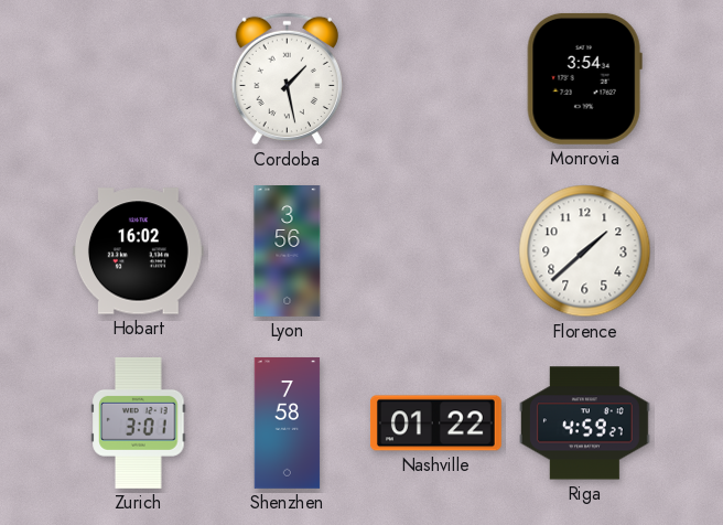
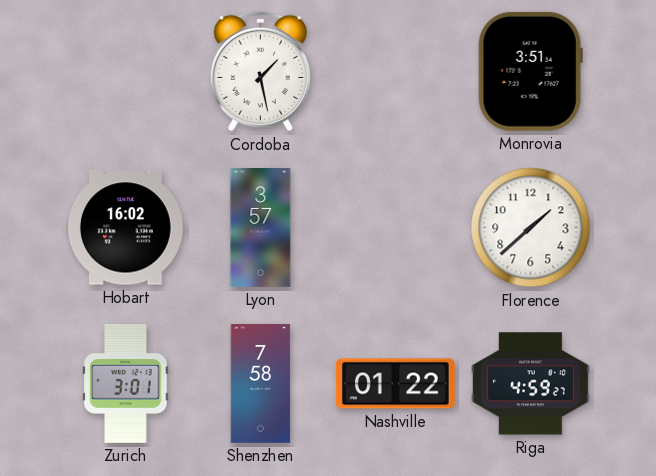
Monrovia: 3:54 -> 3:51
Lyon: 3:56 -> 3:57
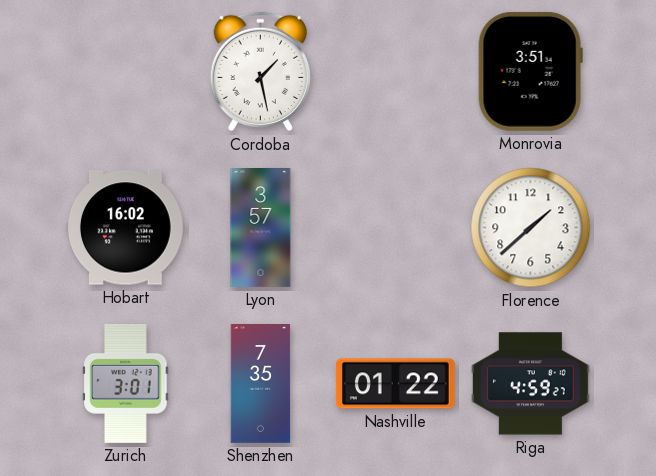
Shenzhen: 7:58 -> 7:35
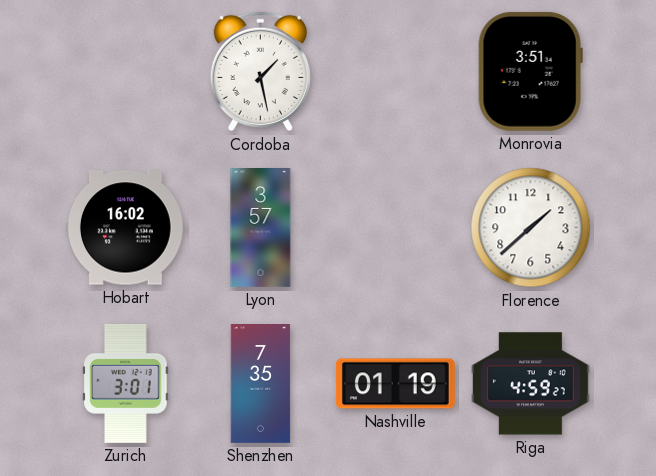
Nashville: 01:22 -> 01:19
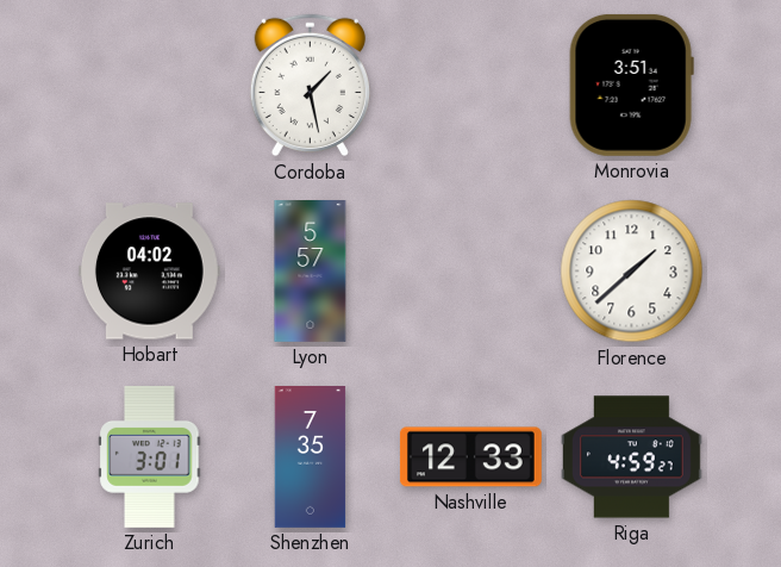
Hobart: 16:02 -> 04:02
Lyon: 3:57 -> 5:57
Nashville: 01:19 -> 12:33
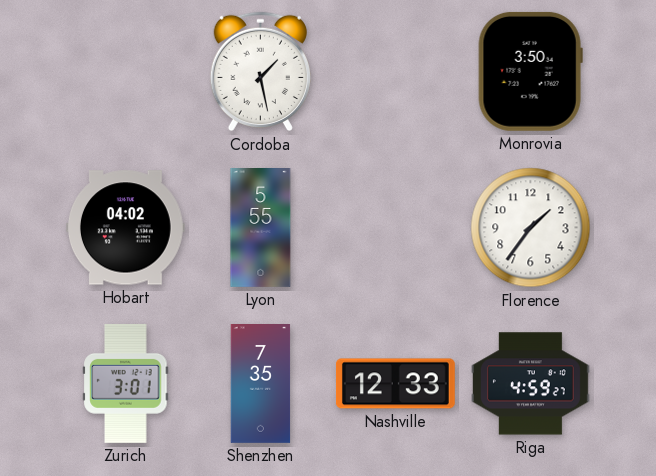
Monrovia: 3:51 -> 3:50
Lyon: 5:57 -> 5:55
Florence: 1:38 -> 1:36
